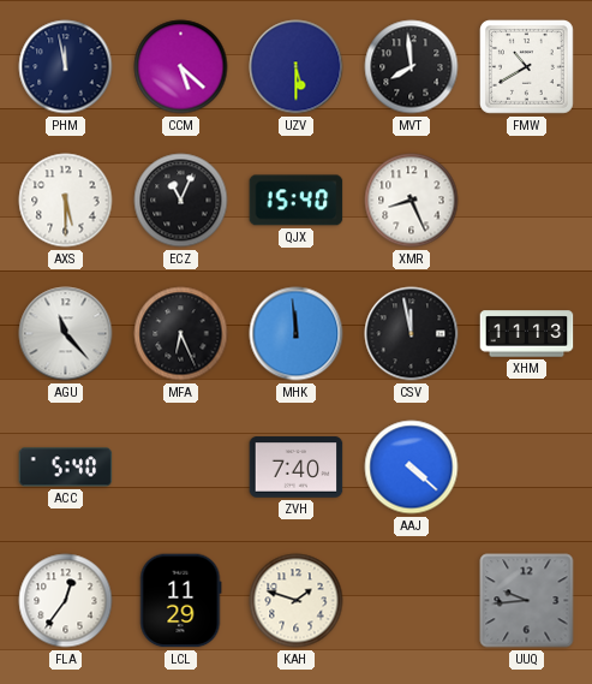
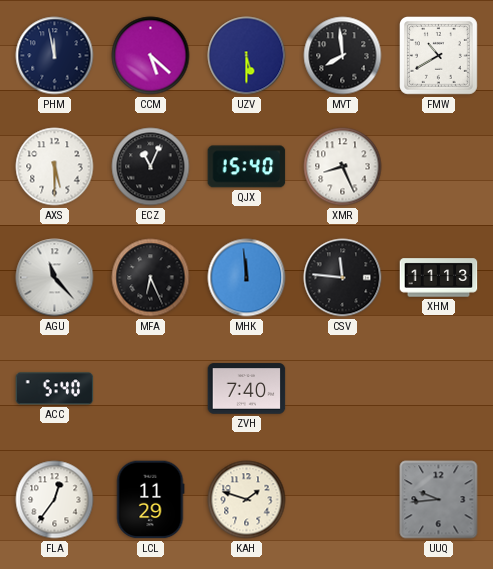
CSV: 11:58 -> 11:46
AAJ: 4:22 -> none
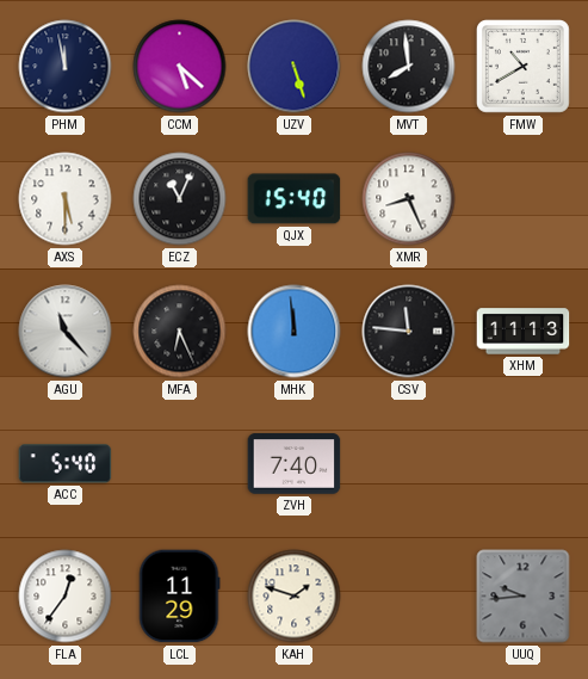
UZV: 5:30 -> 5:27
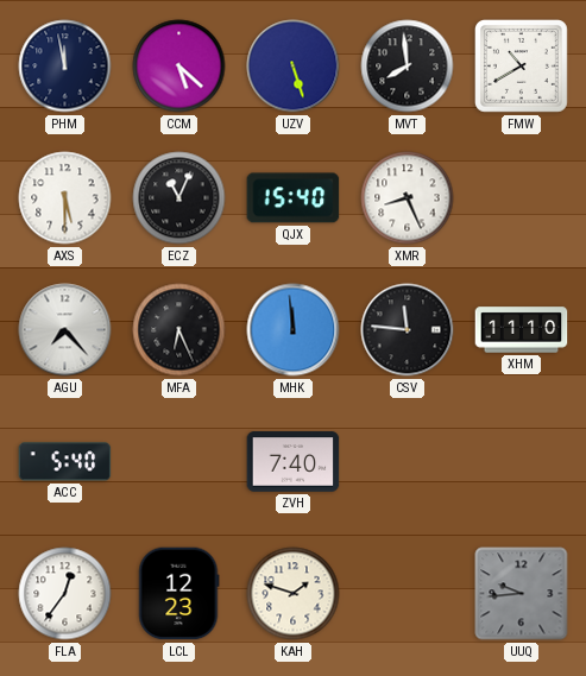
AGU: 11:23 -> 7:23
XHM: 11:13 -> 11:10
LCL: 11:29 -> 12:23
